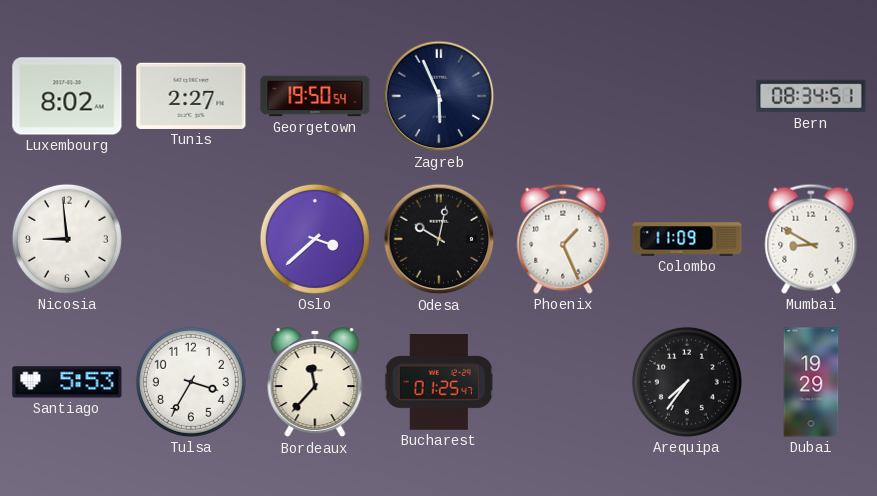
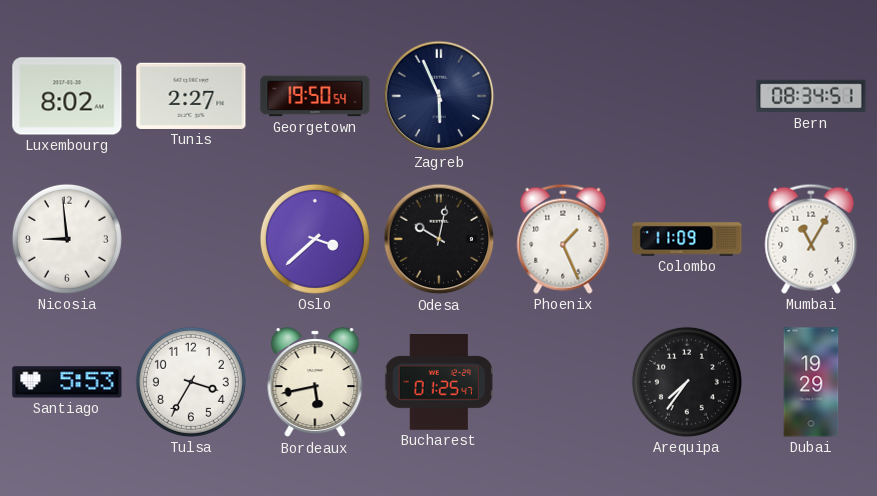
Mumbai: 8:50 -> 11:05
Bordeaux: 11:37 -> 5:43
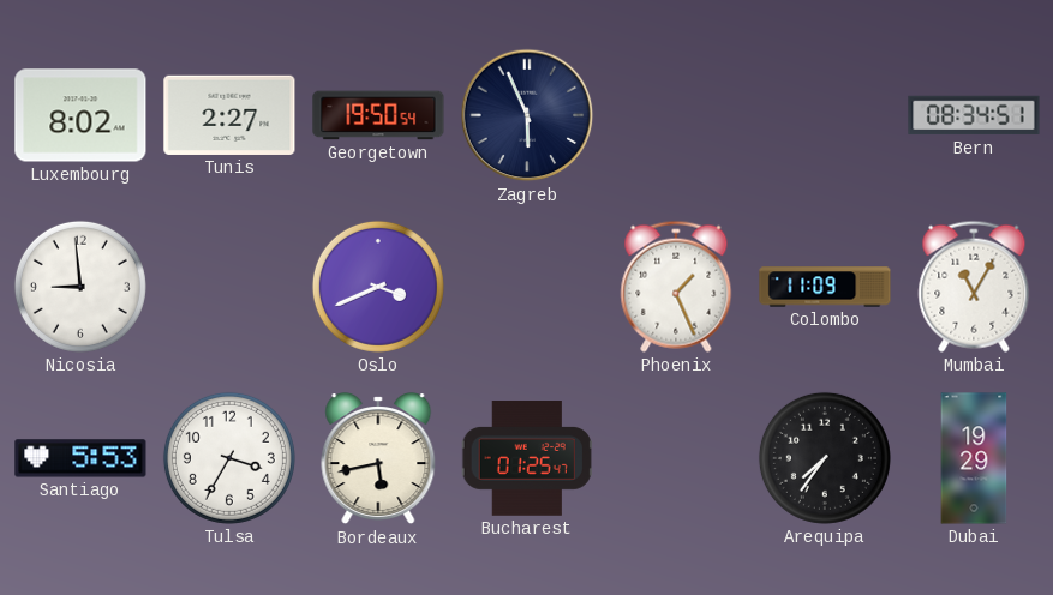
Oslo: 3:38 -> 3:41
Odesa: 10:02 -> none
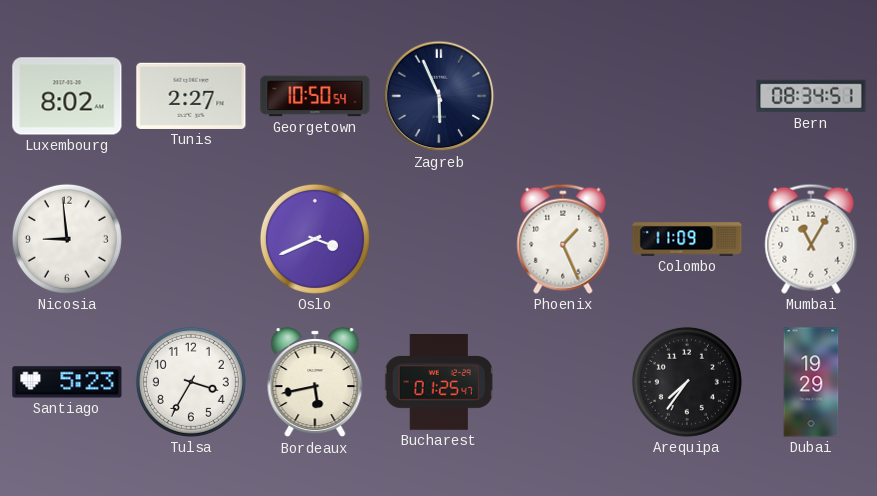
Georgetown: 19:50 -> 10:50
Santiago: 5:53 -> 5:23
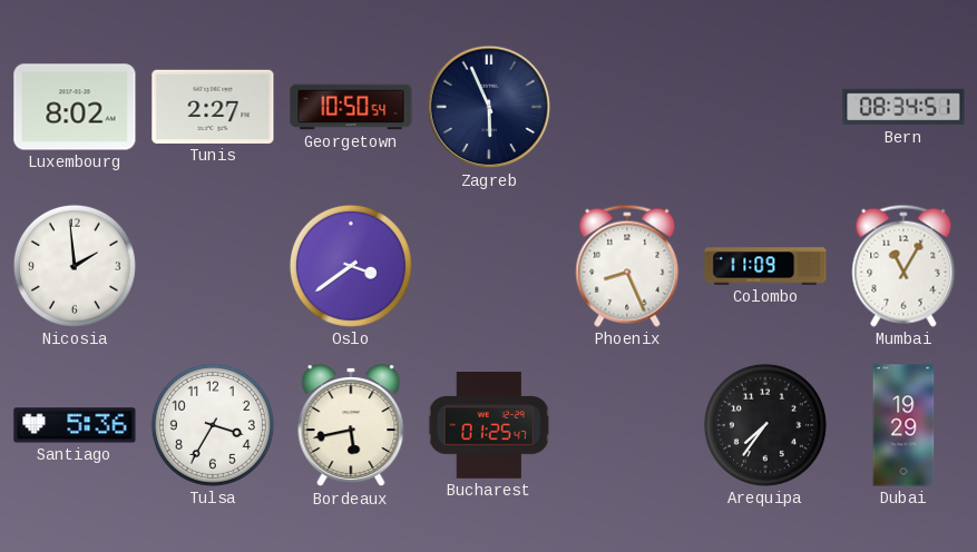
Nicosia: 8:59 -> 1:59
Oslo: 3:41 -> 3:39
Phoenix: 1:26 -> 8:26
Santiago: 5:23 -> 5:36
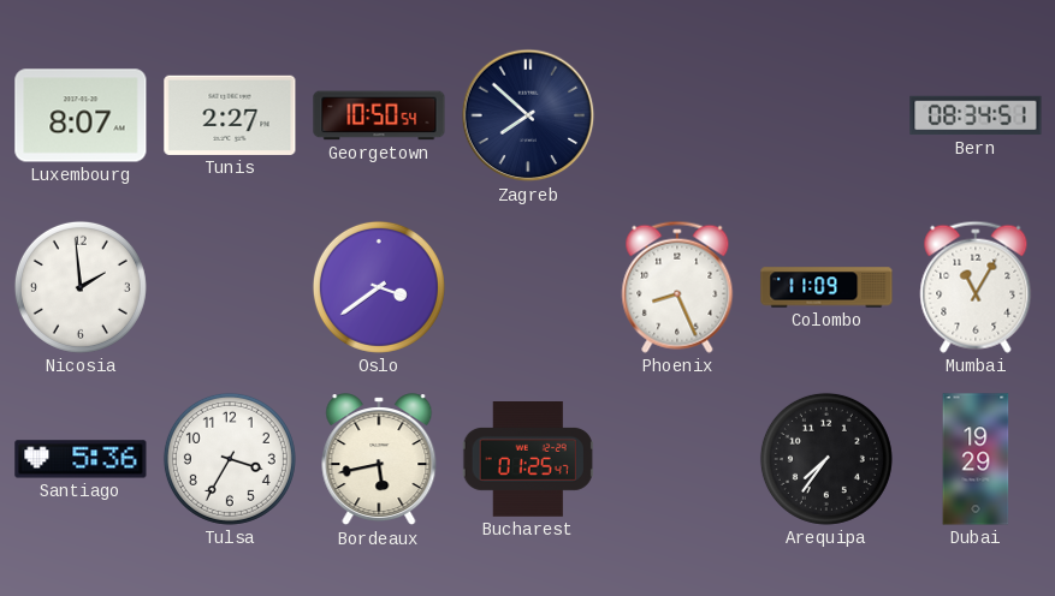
Luxembourg: 8:02 -> 8:07
Zagreb: 5:56 -> 7:52
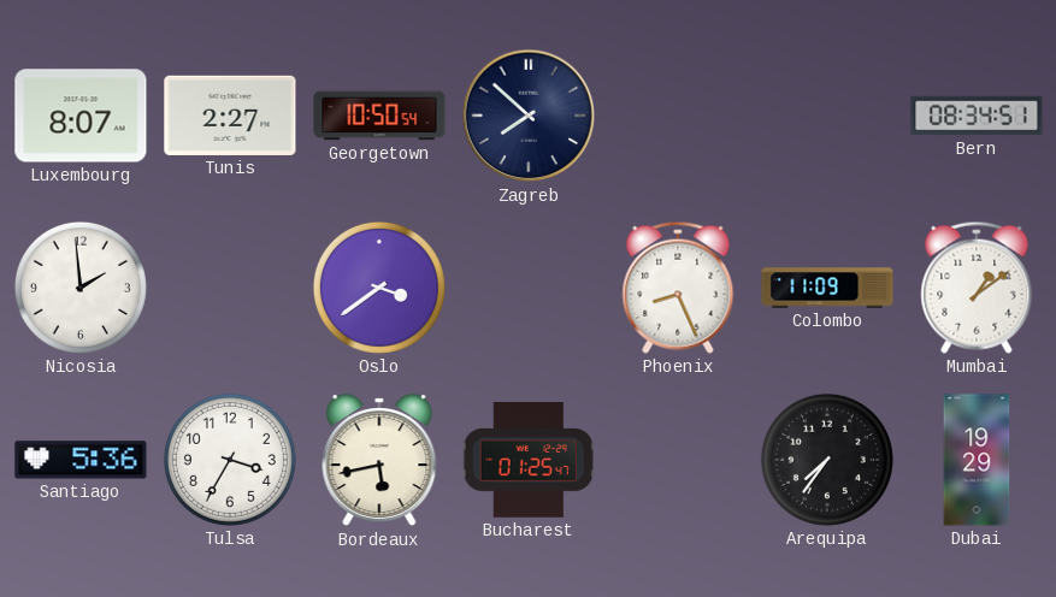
Mumbai: 11:05 -> 1:09
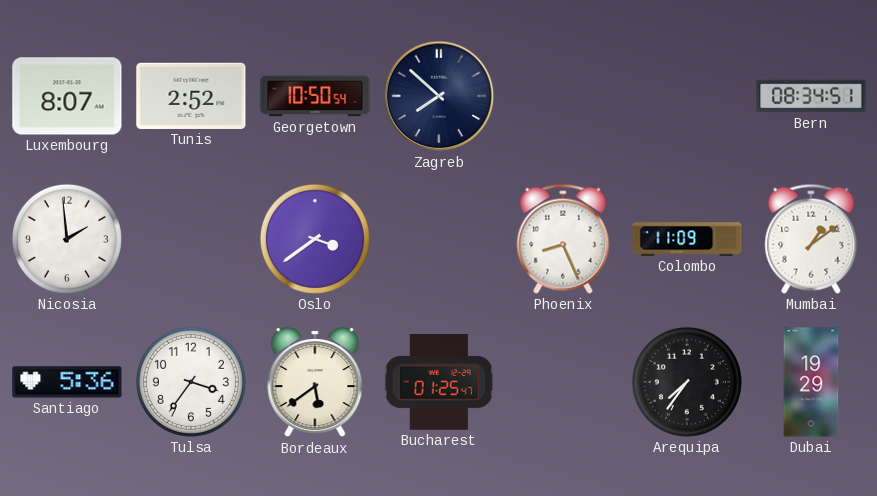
Tunis: 2:27 -> 2:52
Tulsa: 3:35 -> 3:36
Bordeaux: 5:43 -> 5:39
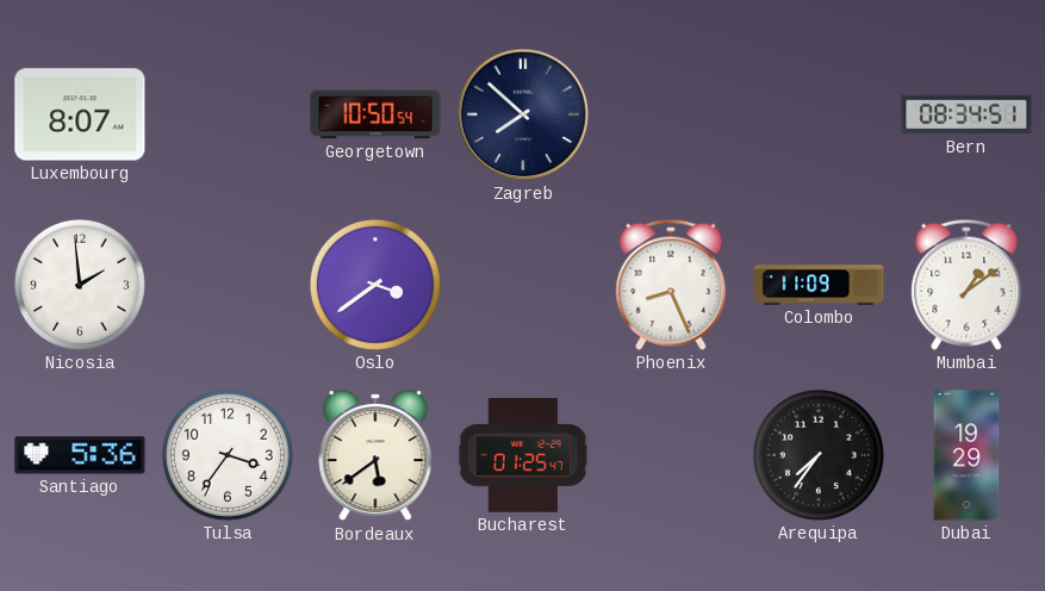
Tunis: 2:52 -> none
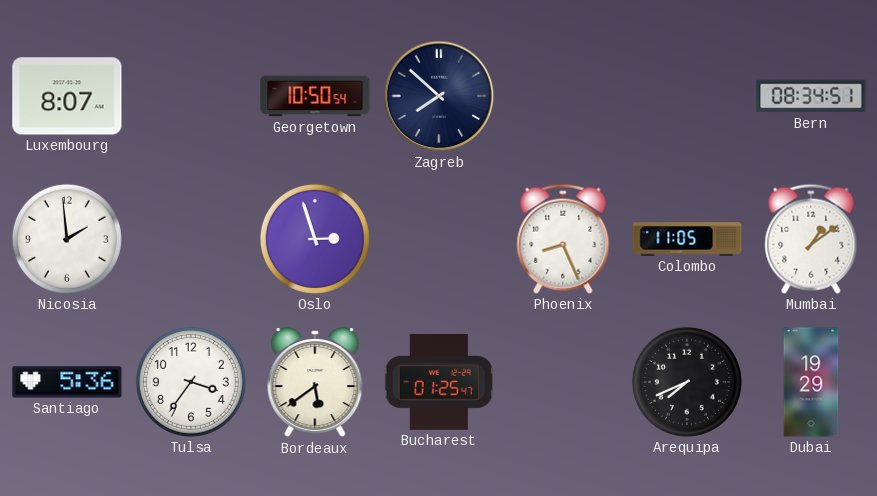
Oslo: 3:39 -> 2:57
Colombo: 11:09 -> 11:05
Arequipa: 7:36 -> 7:41
